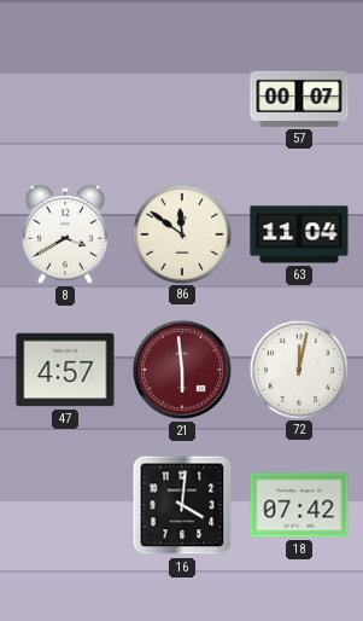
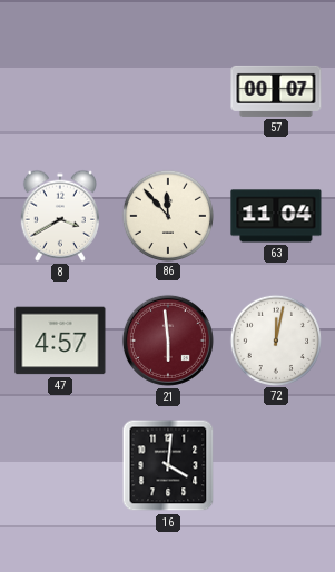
86: 11:51 -> 11:53
18: 07:42 -> none
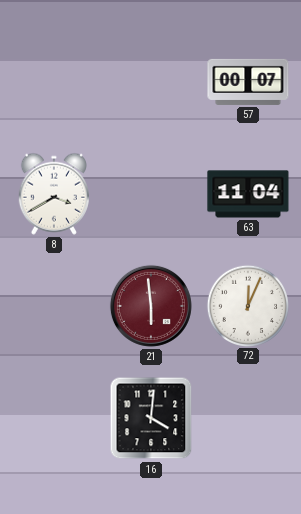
86: 11:53 -> none
47: 4:57 -> none
72: 12:02 -> 12:04
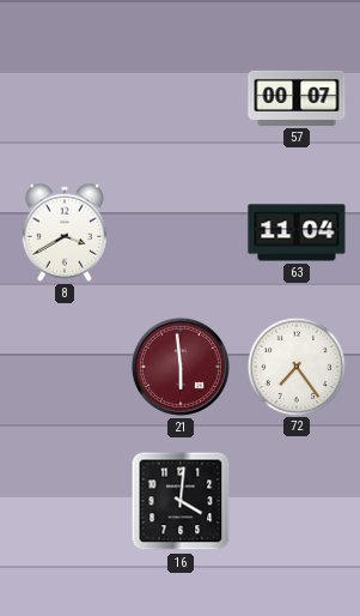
72: 12:04 -> 7:24
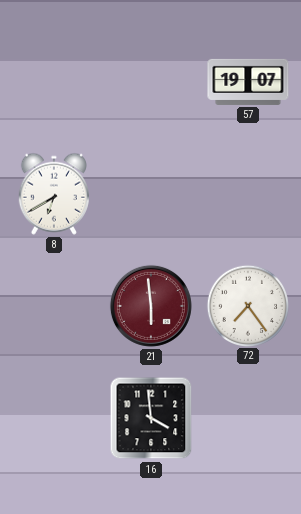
57: 00:07 -> 19:07
8: 3:40 -> 6:40
63: 11:04 -> none
16: 4:01 -> 3:59
